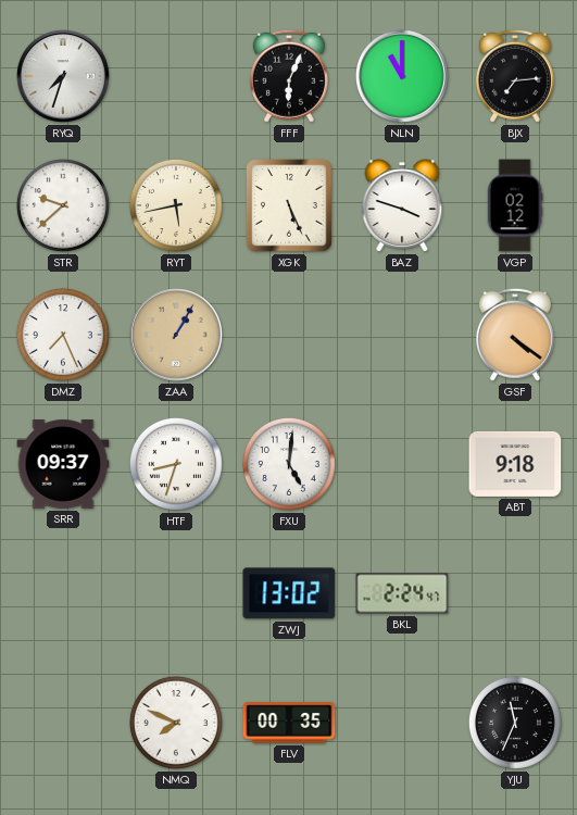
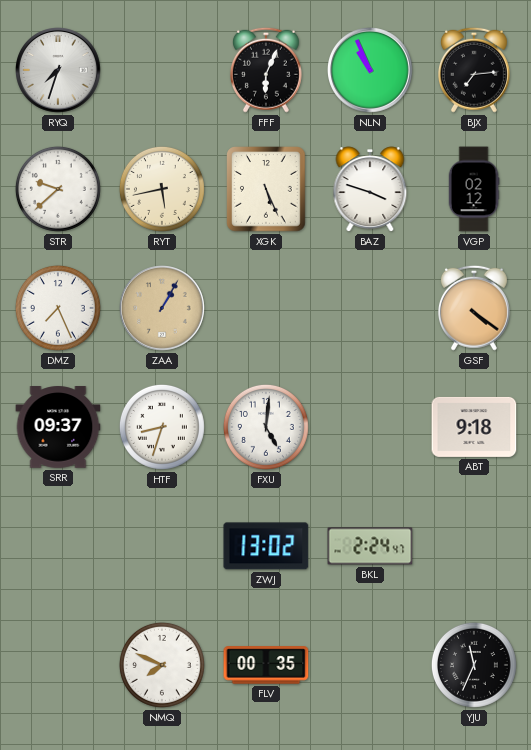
NLN: 11:00 -> 10:56
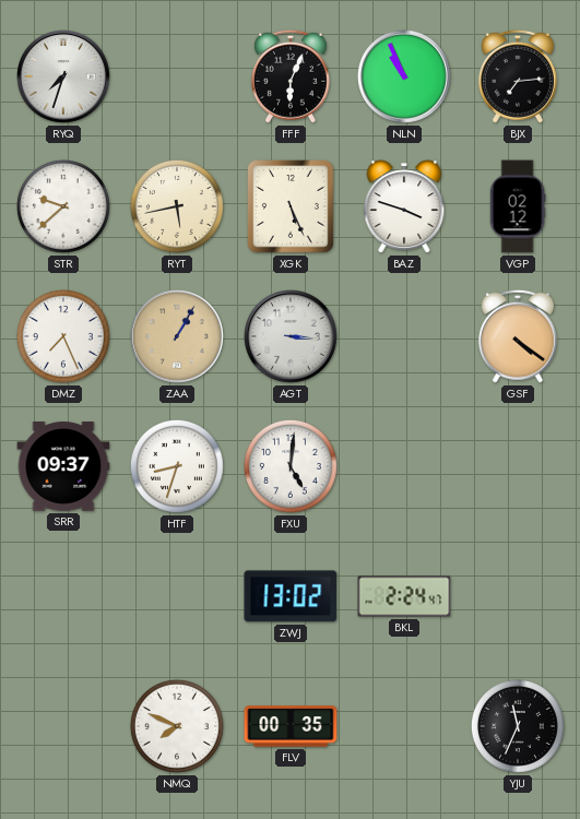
AGT: none -> 3:16
ABT: 9:18 -> none
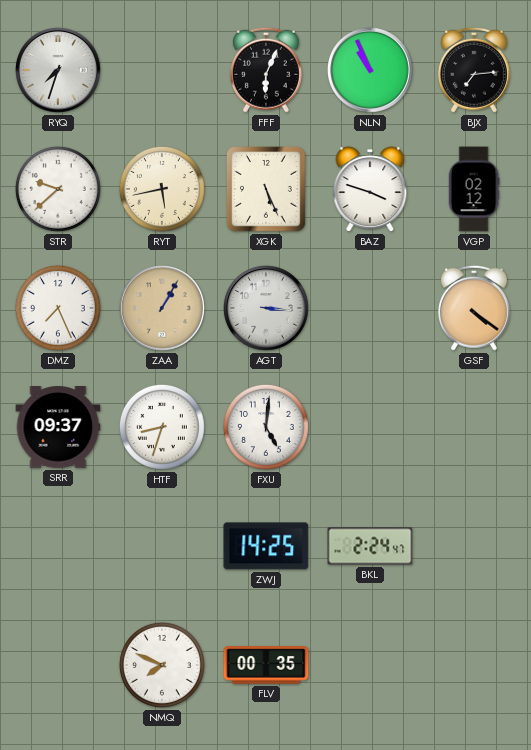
ZWJ: 13:02 -> 14:25
YJU: 11:34 -> none
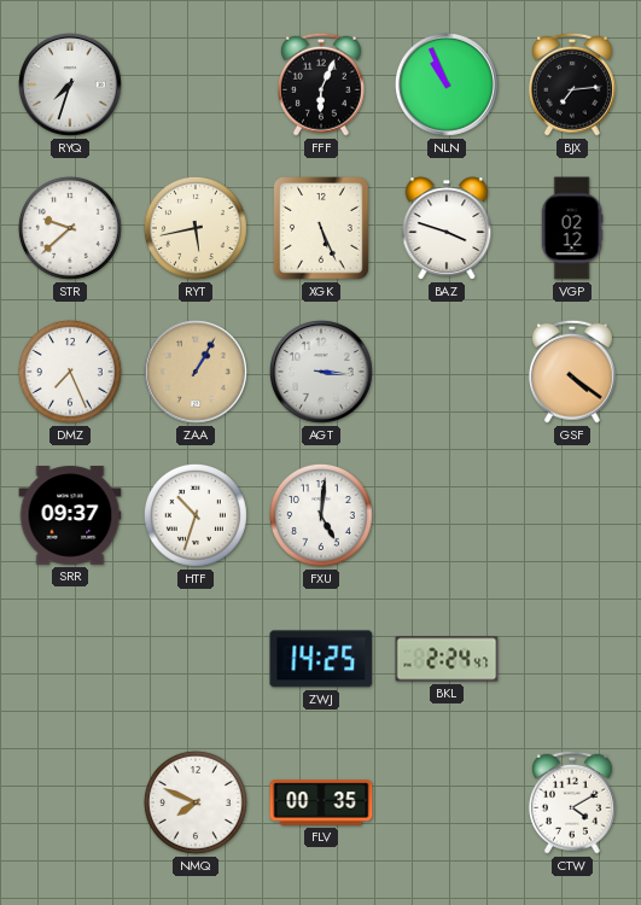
HTF: 8:33 -> 10:33
CTW: none -> 4:10
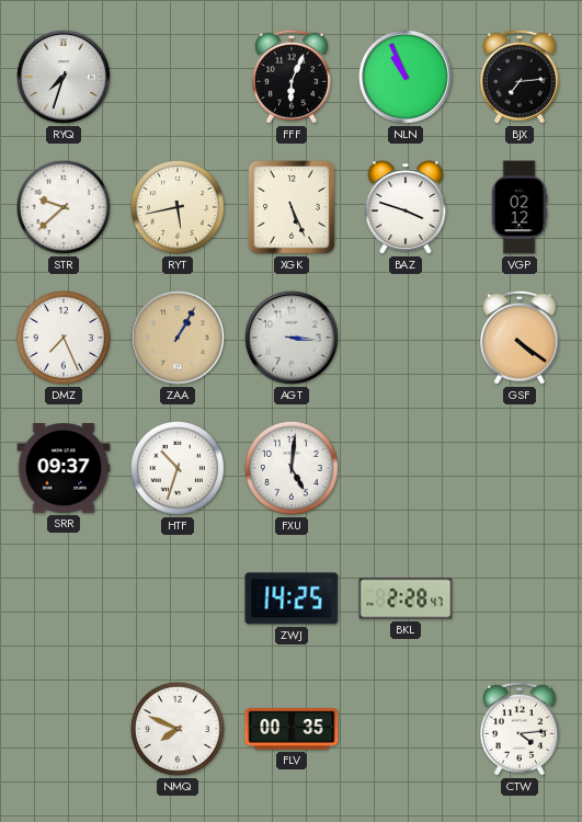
BKL: 2:24 -> 2:28
CTW: 4:10 -> 4:14
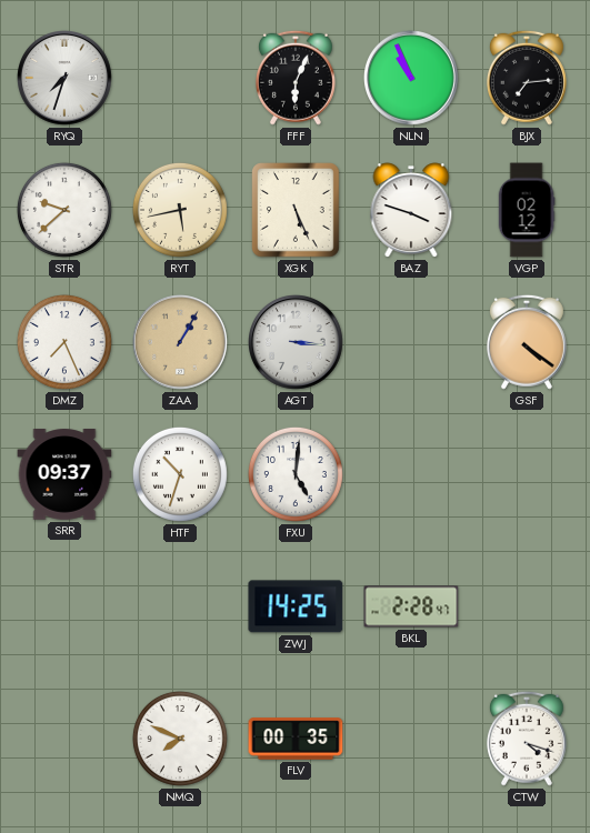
CTW: 4:14 -> 4:18
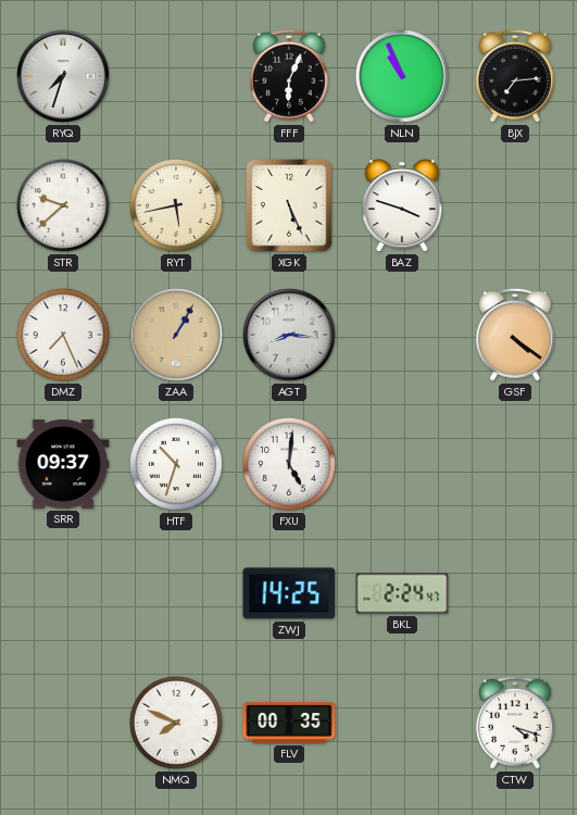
VGP: 02:12 -> none
AGT: 3:16 -> 8:16
BKL: 2:28 -> 2:24
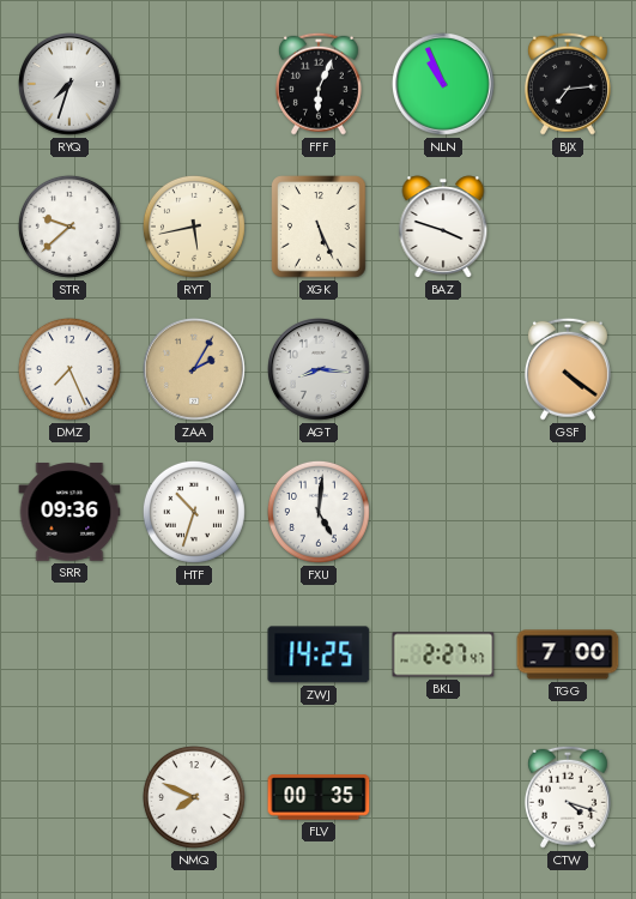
ZAA: 1:05 -> 2:05
SRR: 09:37 -> 09:36
BKL: 2:24 -> 2:27
TGG: none -> 7:00
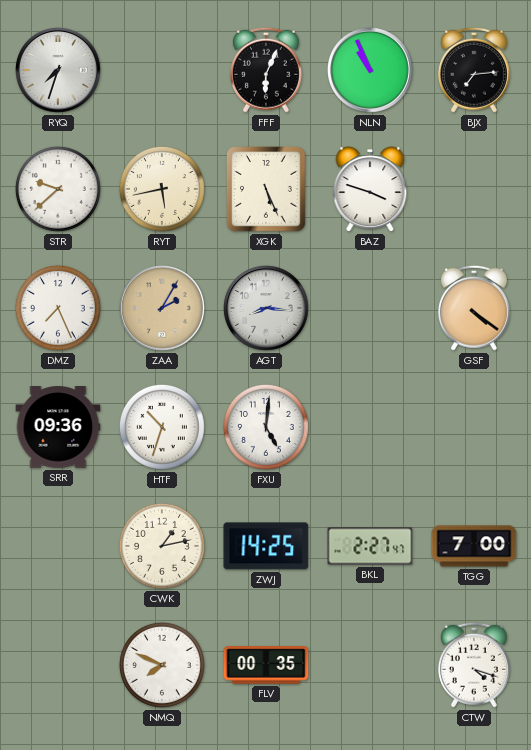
CWK: none -> 1:13
